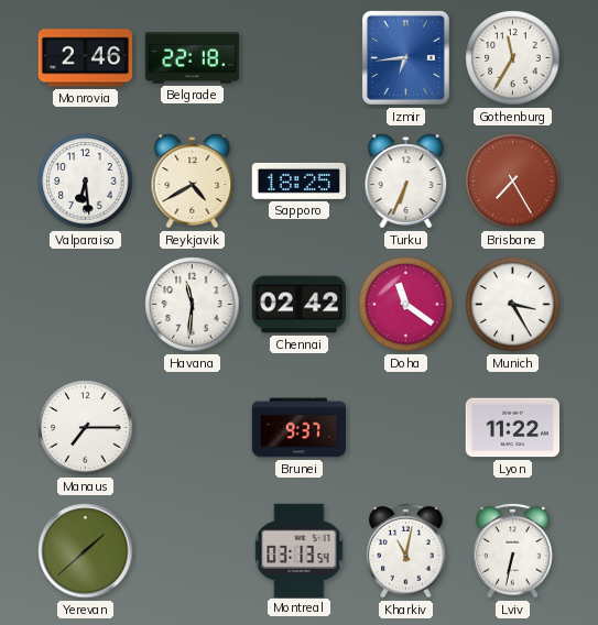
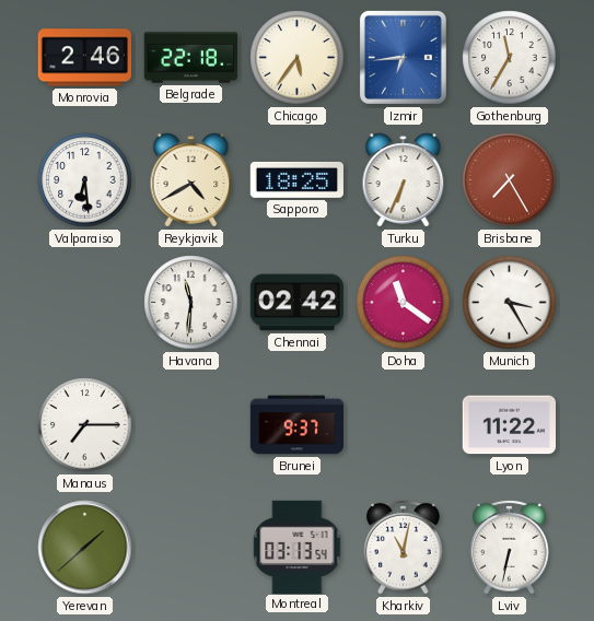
Chicago: none -> 5:36
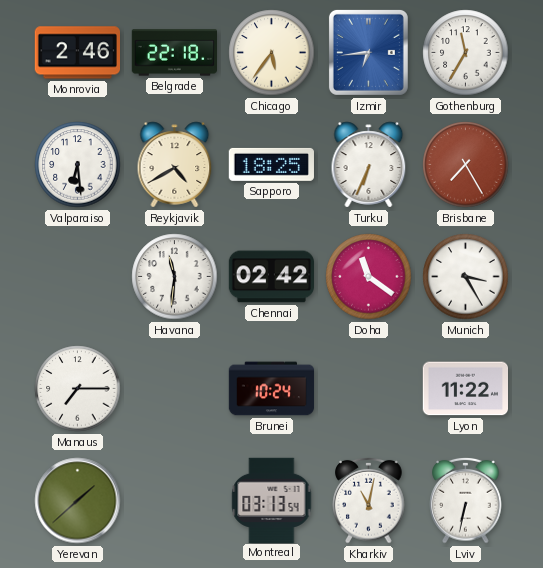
Brunei: 9:37 -> 10:24
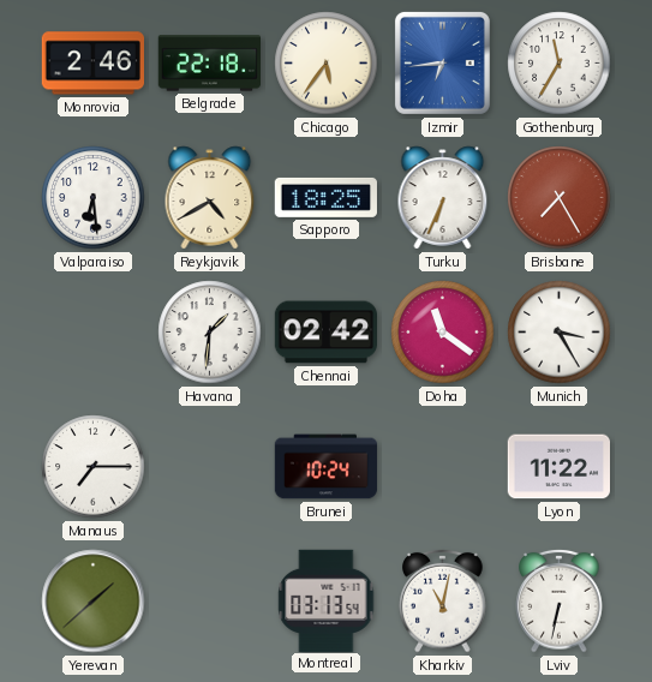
Havana: 11:31 -> 1:31
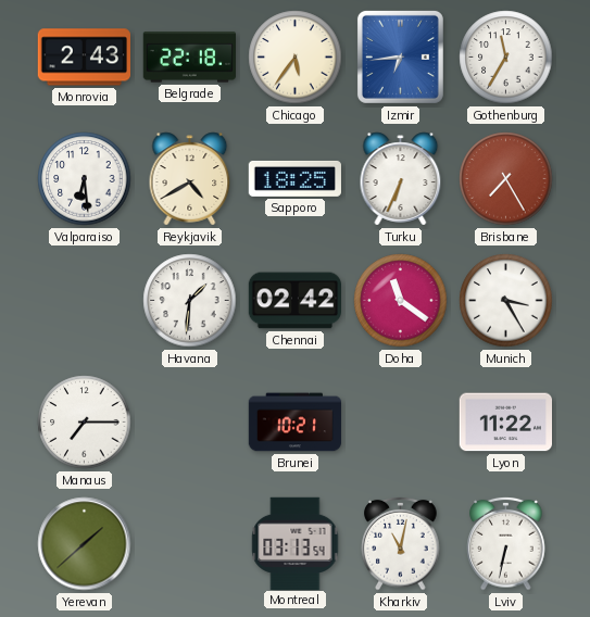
Monrovia: 2:46 -> 2:43
Brunei: 10:24 -> 10:21
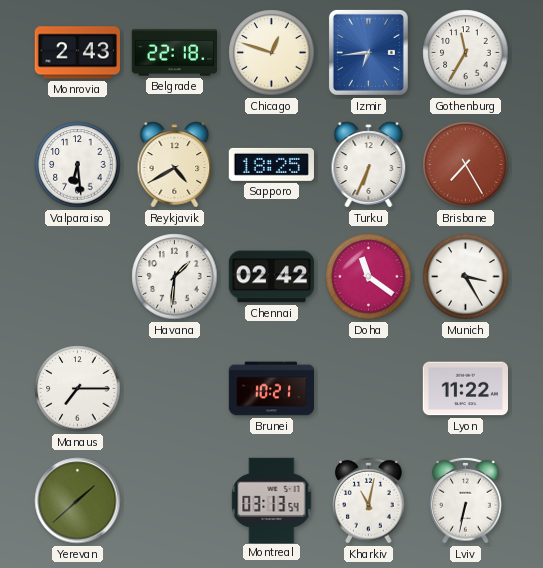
Chicago: 5:36 -> 12:48
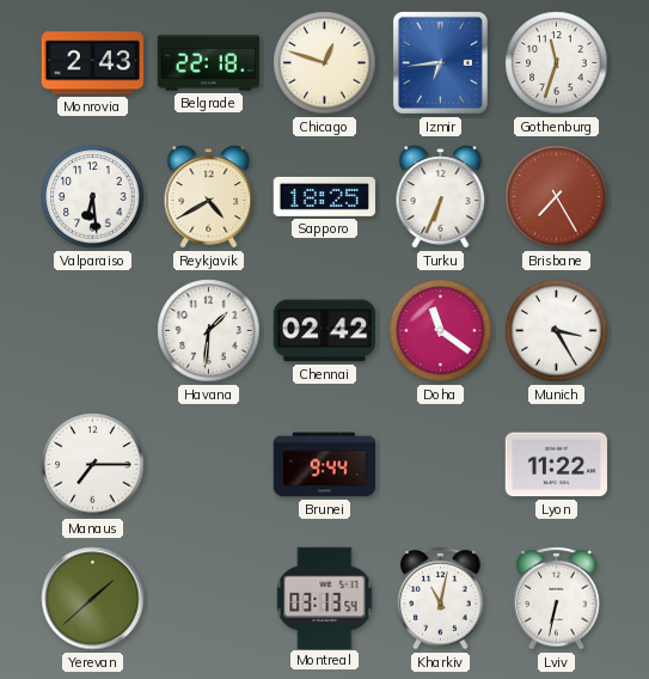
Gothenburg: 11:35 -> 11:33
Brunei: 10:21 -> 9:44
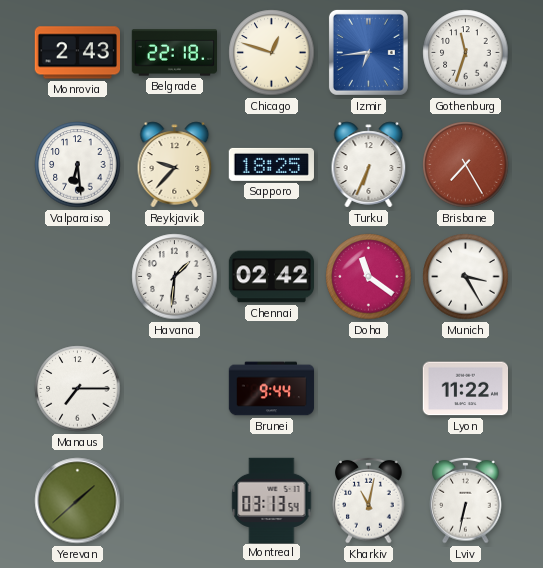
Reykjavik: 4:40 -> 9:37
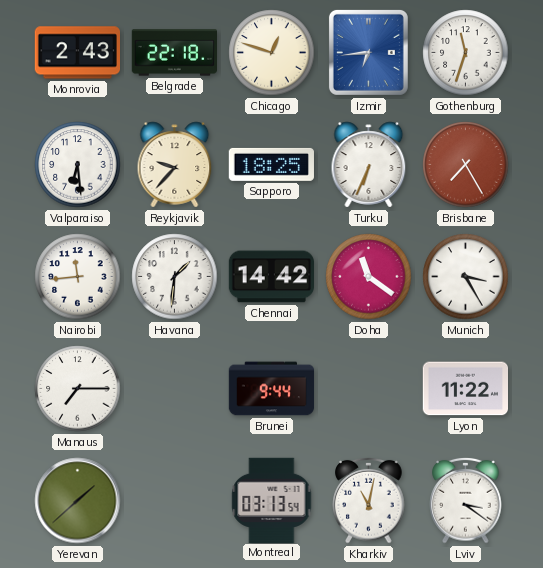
Nairobi: none -> 11:44
Chennai: 02:42 -> 14:42
Lviv: 6:32 -> 3:21
